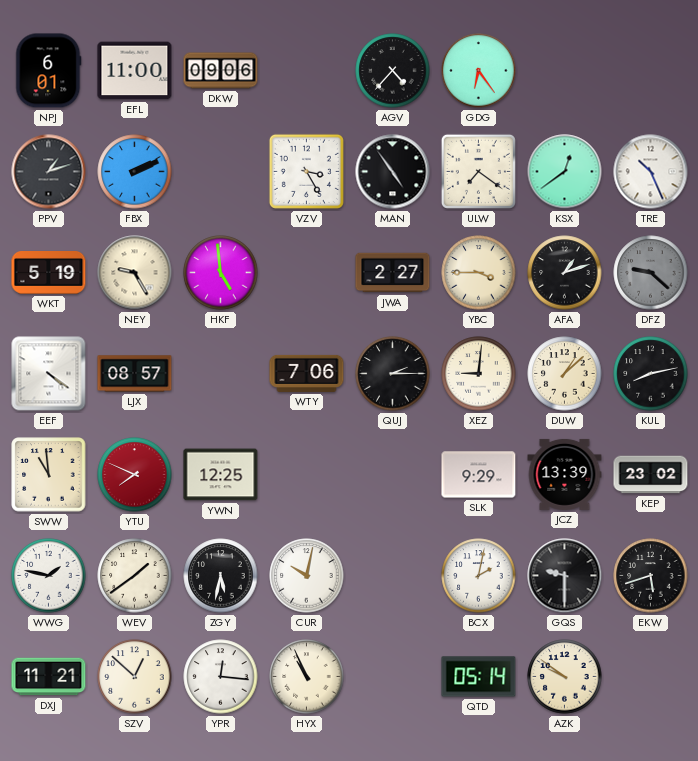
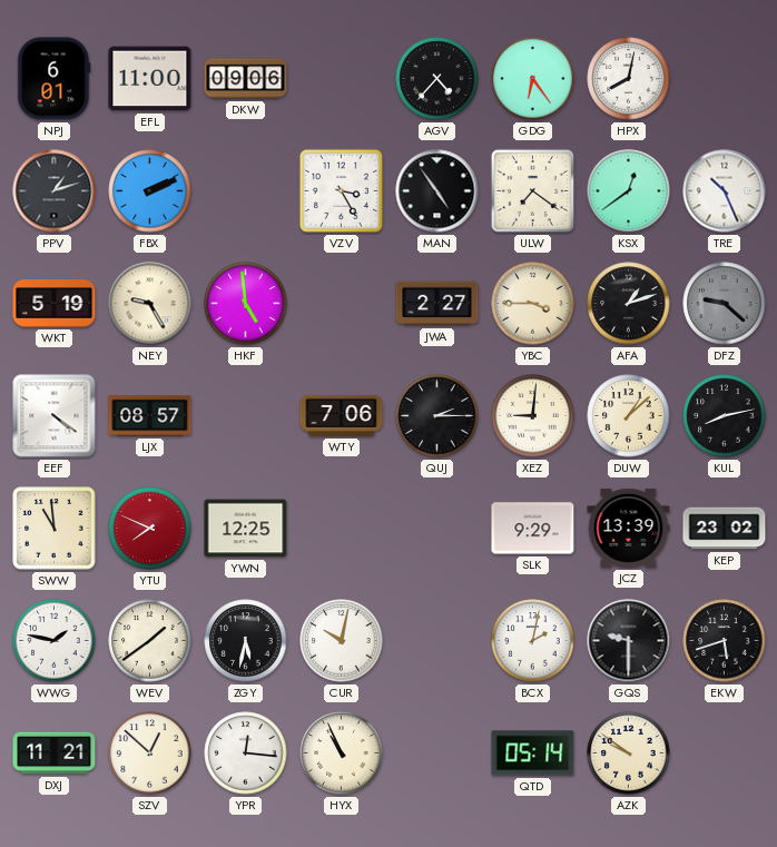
HPX: none -> 8:02
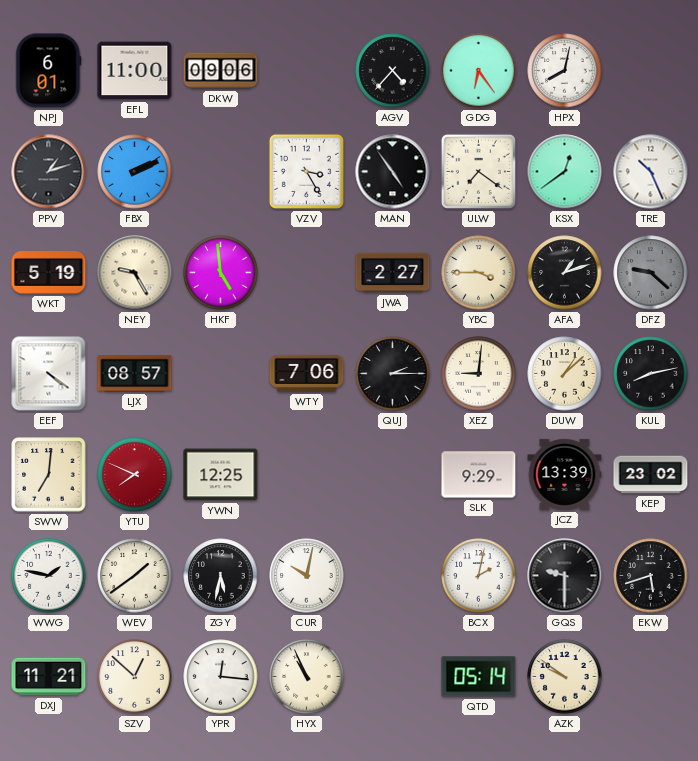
SWW: 10:59 -> 7:01
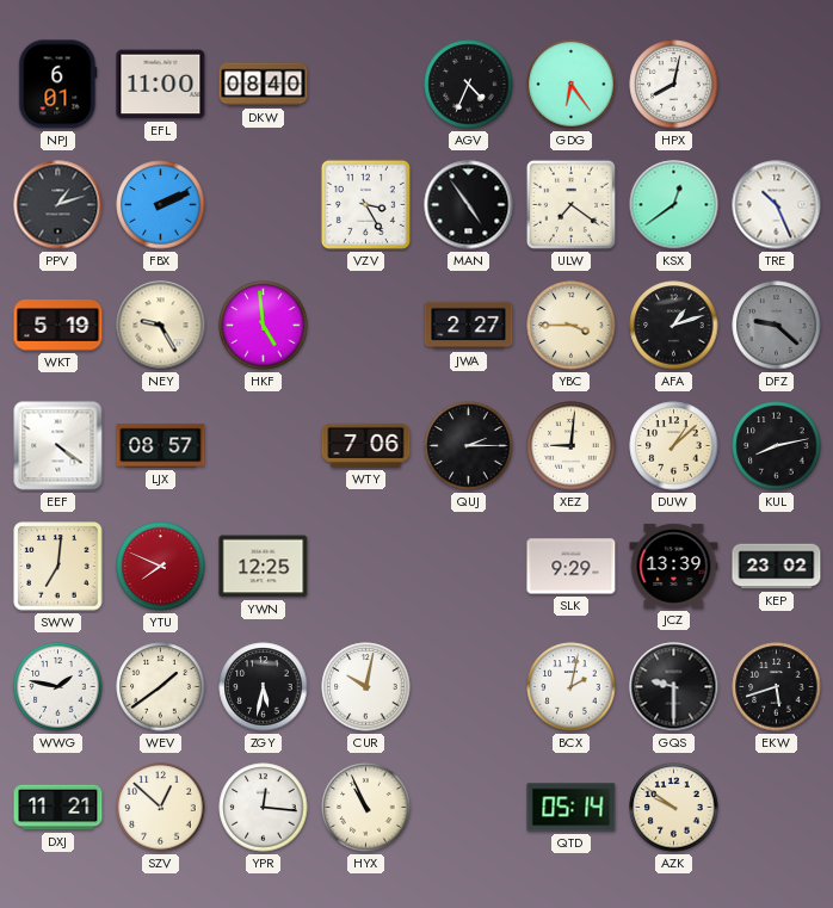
DKW: 09:06 -> 08:40
AGV: 4:37 -> 4:34
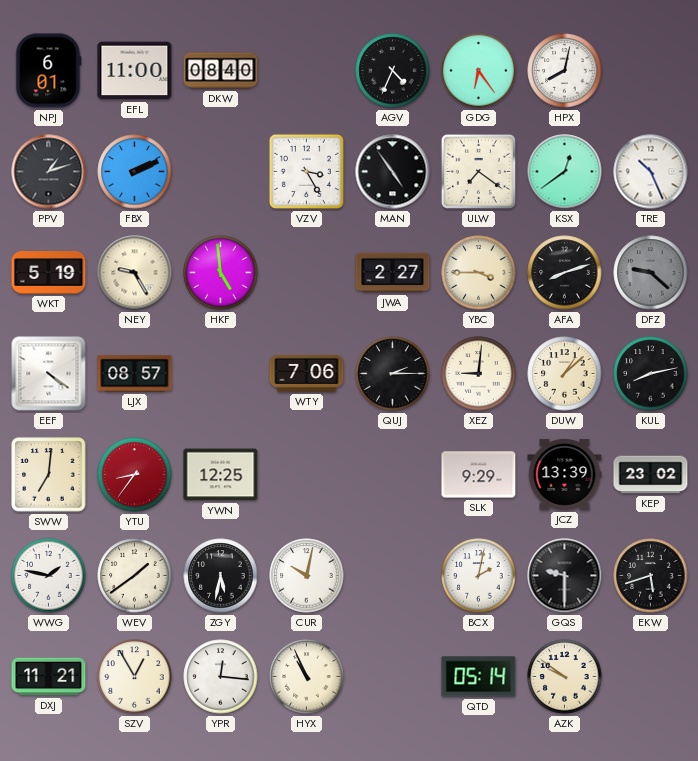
AFA: 1:12 -> 8:12
YTU: 7:49 -> 8:36
SZV: 12:52 -> 12:55
